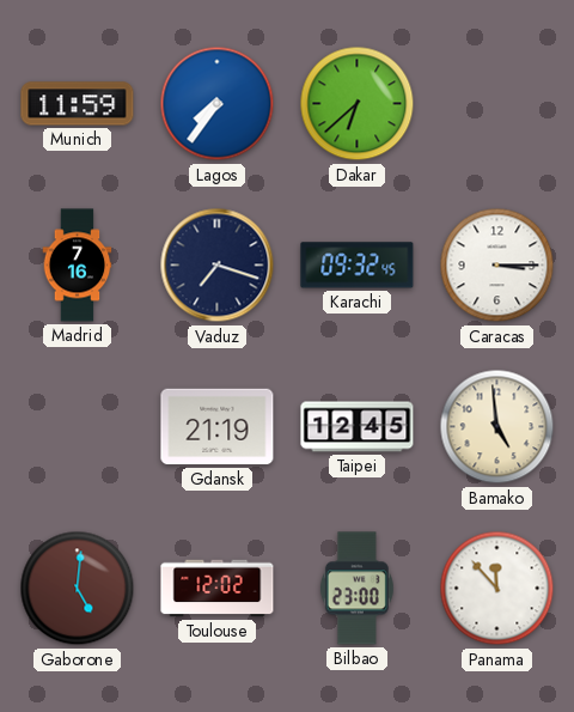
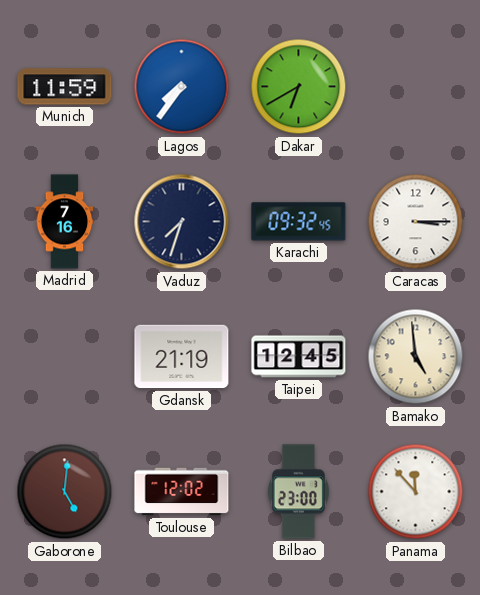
Dakar: 6:38 -> 6:40
Vaduz: 7:18 -> 7:33
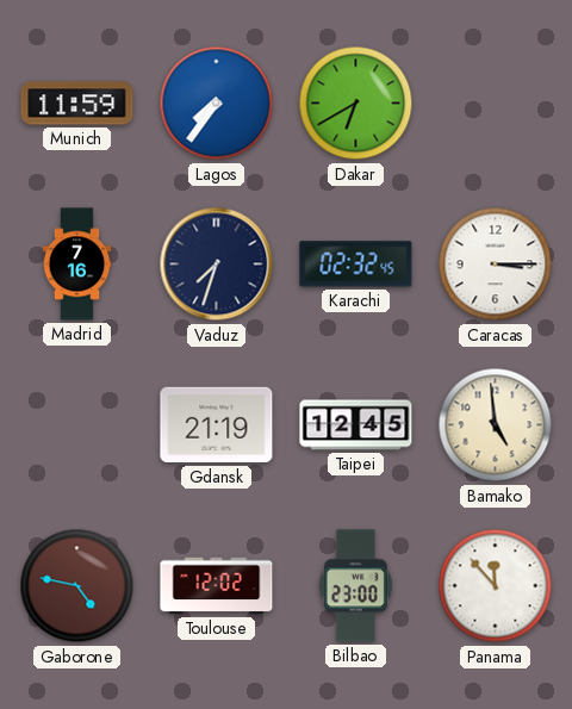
Karachi: 09:32 -> 02:32
Gaborone: 5:01 -> 4:47
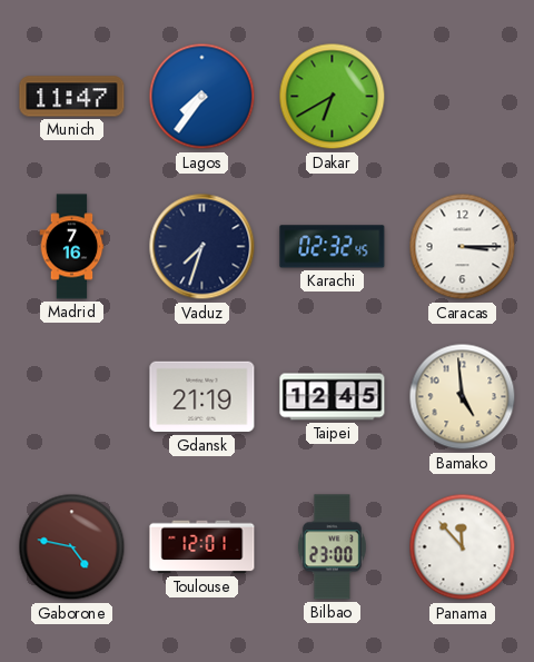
Munich: 11:59 -> 11:47
Toulouse: 12:02 -> 12:01
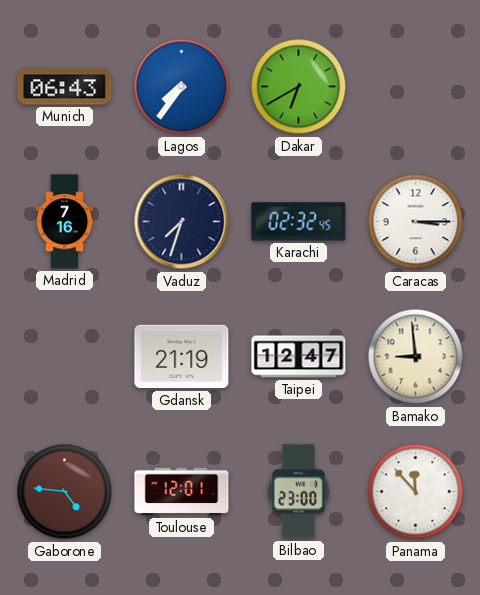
Munich: 11:47 -> 06:43
Taipei: 12:45 -> 12:47
Bamako: 4:59 -> 8:59
Gaborone: 4:47 -> 4:46
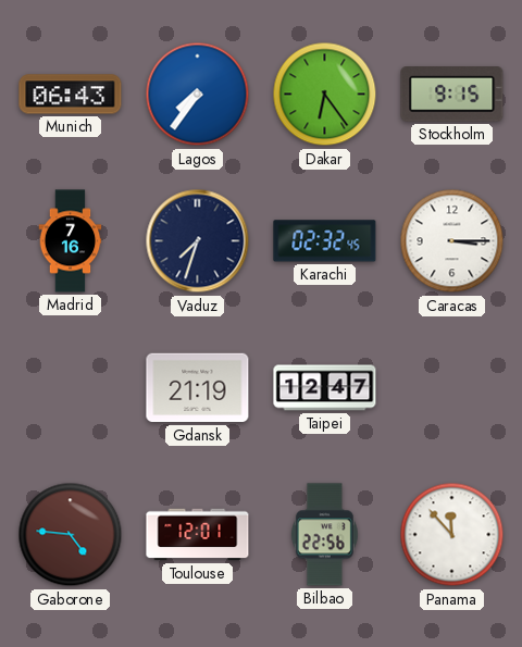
Dakar: 6:40 -> 6:24
Stockholm: none -> 9:15
Bamako: 8:59 -> none
Bilbao: 23:00 -> 22:56
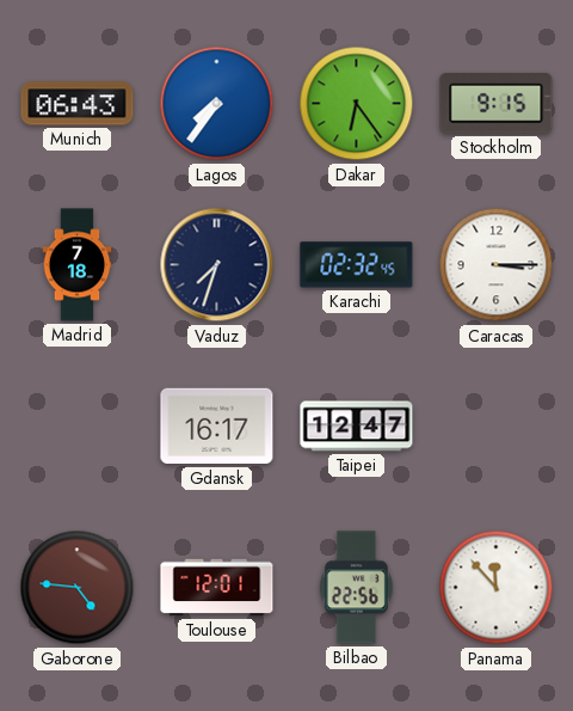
Madrid: 7:16 -> 7:18
Gdansk: 21:19 -> 16:17
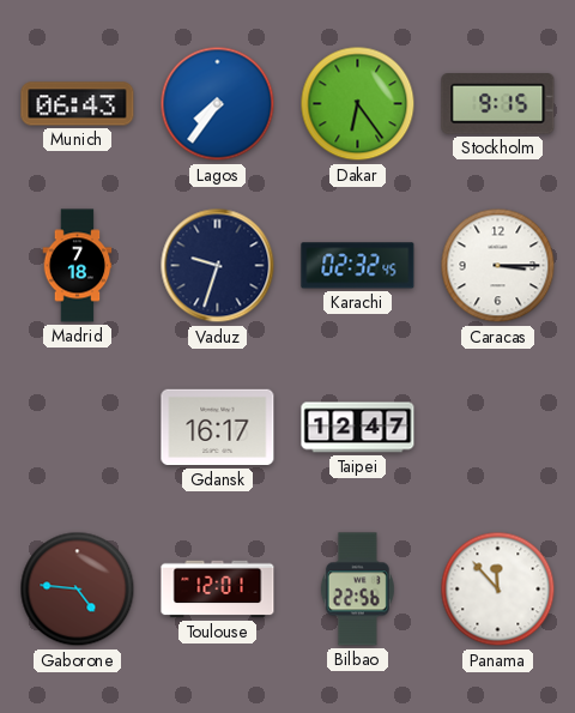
Vaduz: 7:33 -> 9:33
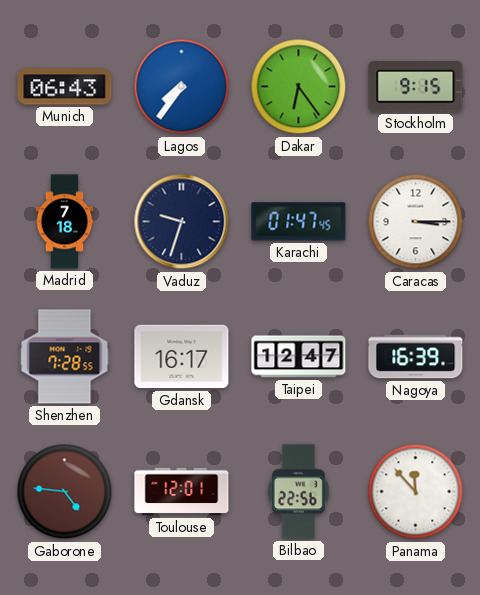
Karachi: 02:32 -> 01:47
Shenzhen: none -> 7:28
Nagoya: none -> 16:39
